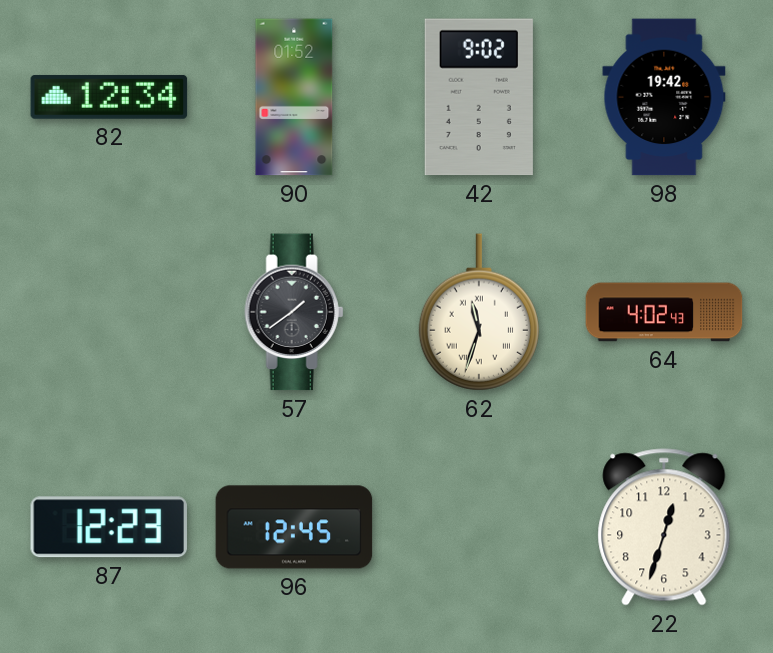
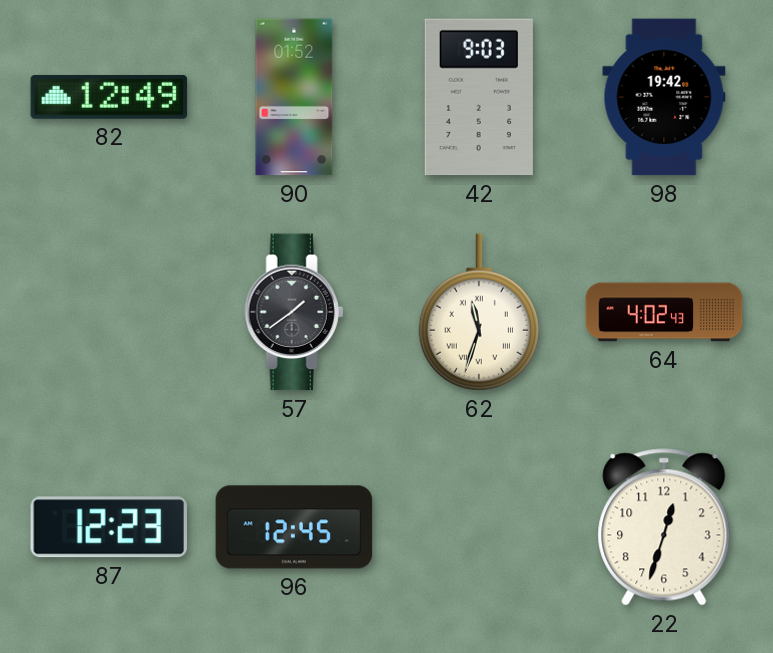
82: 12:34 -> 12:49
42: 9:02 -> 9:03
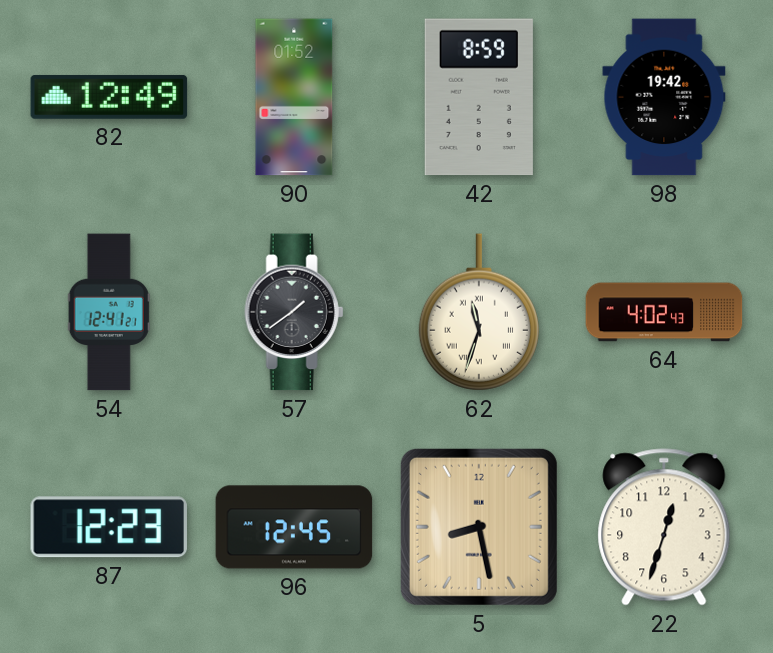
42: 9:03 -> 8:59
54: none -> 12:41
5: none -> 8:28
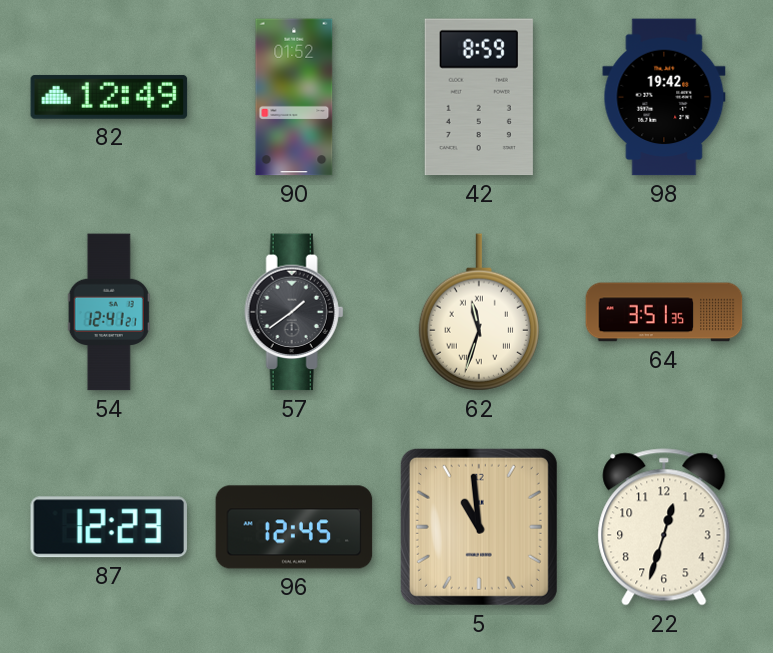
64: 4:02 -> 3:51
5: 8:28 -> 10:59
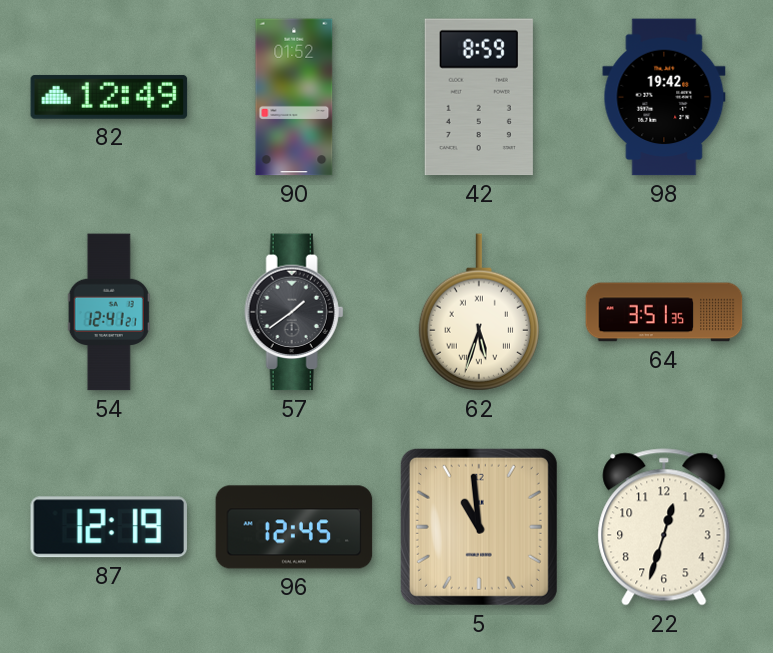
62: 11:33 -> 5:33
87: 12:23 -> 12:19
